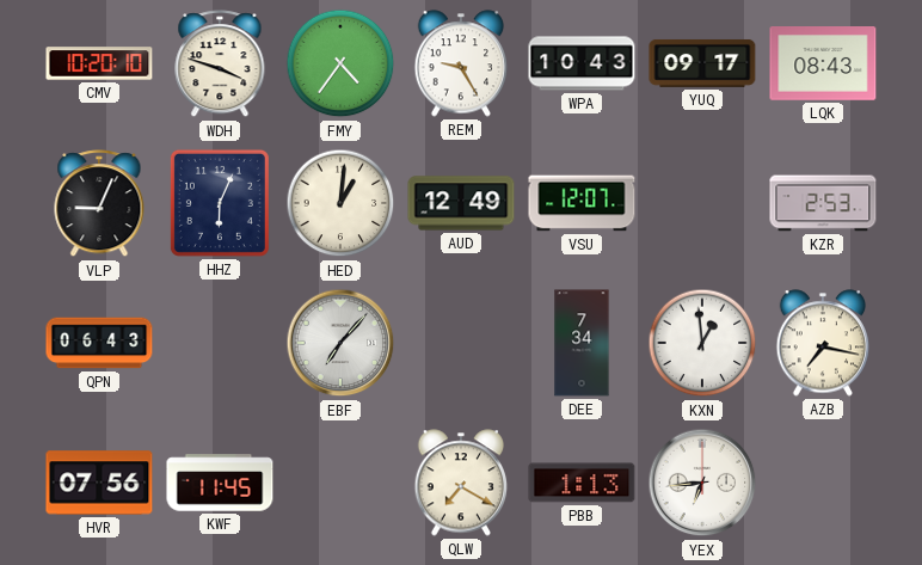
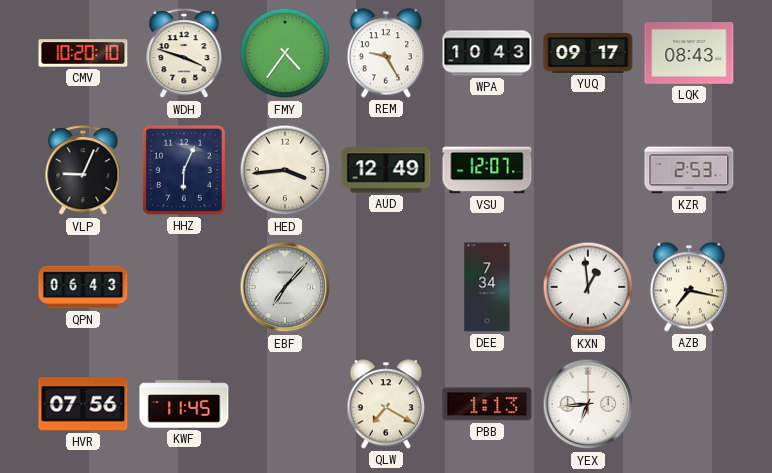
HED: 1:01 -> 3:44
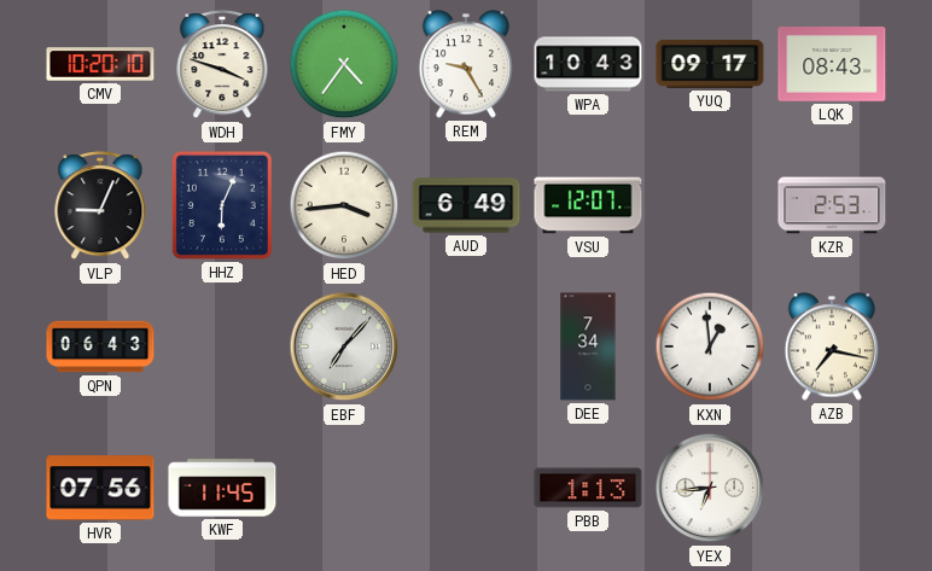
AUD: 12:49 -> 6:49
QLW: 7:20 -> none
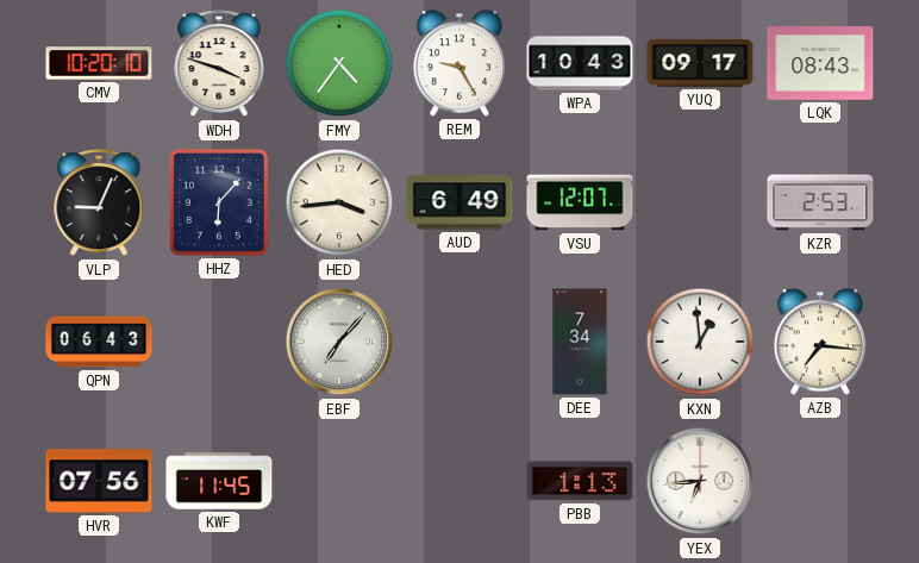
HHZ: 6:04 -> 6:07
AZB: 7:17 -> 7:16
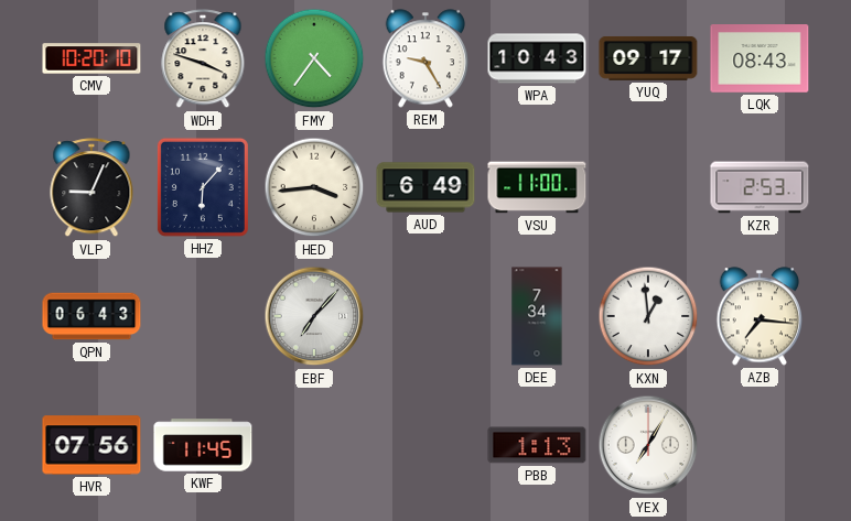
VSU: 12:07 -> 11:00
YEX: 6:44 -> 7:05
